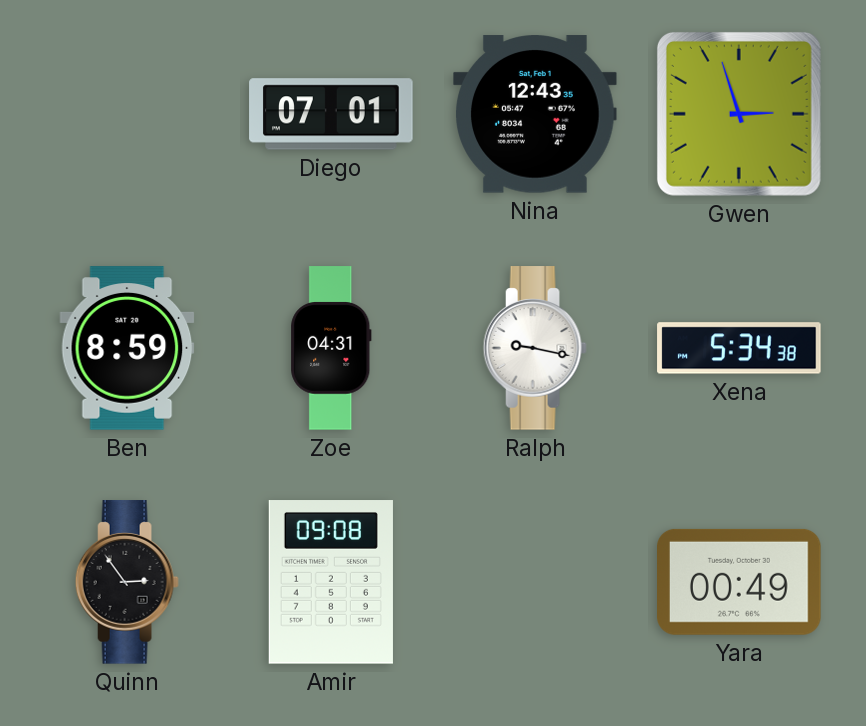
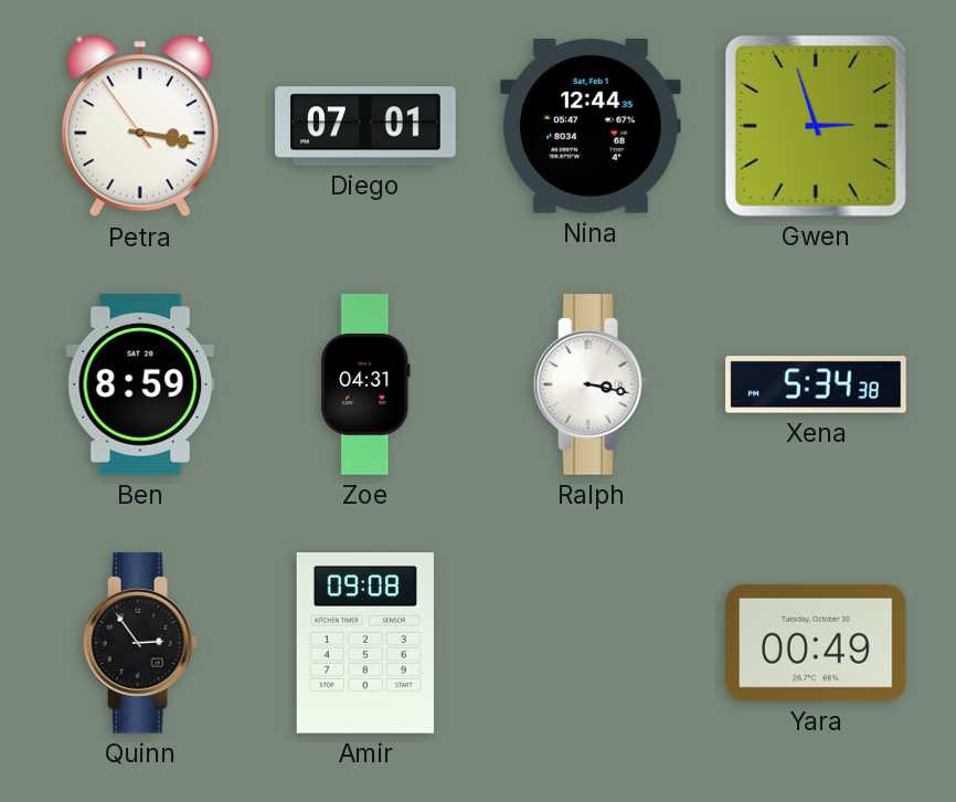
Petra: none -> 3:16
Nina: 12:43 -> 12:44
Ralph: 9:17 -> 3:17
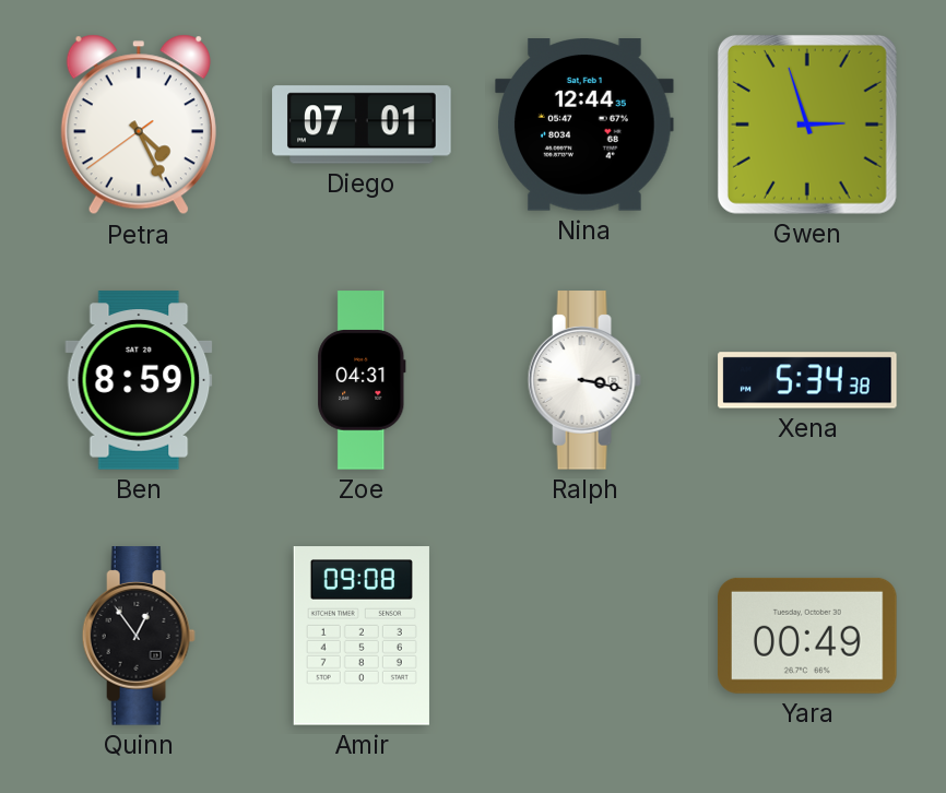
Petra: 3:16 -> 4:25
Quinn: 2:54 -> 12:54
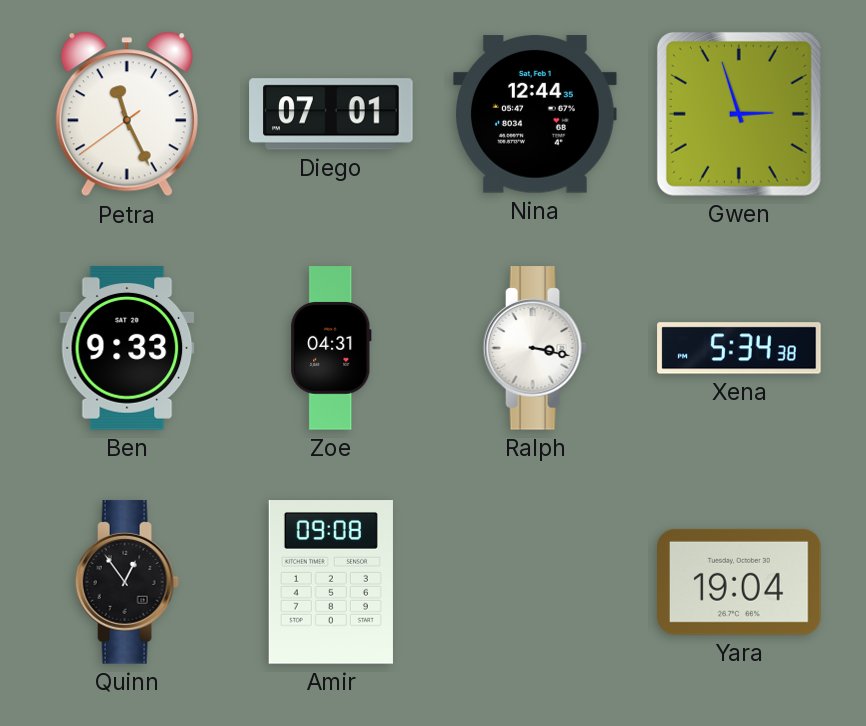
Petra: 4:25 -> 11:25
Ben: 8:59 -> 9:33
Yara: 00:49 -> 19:04
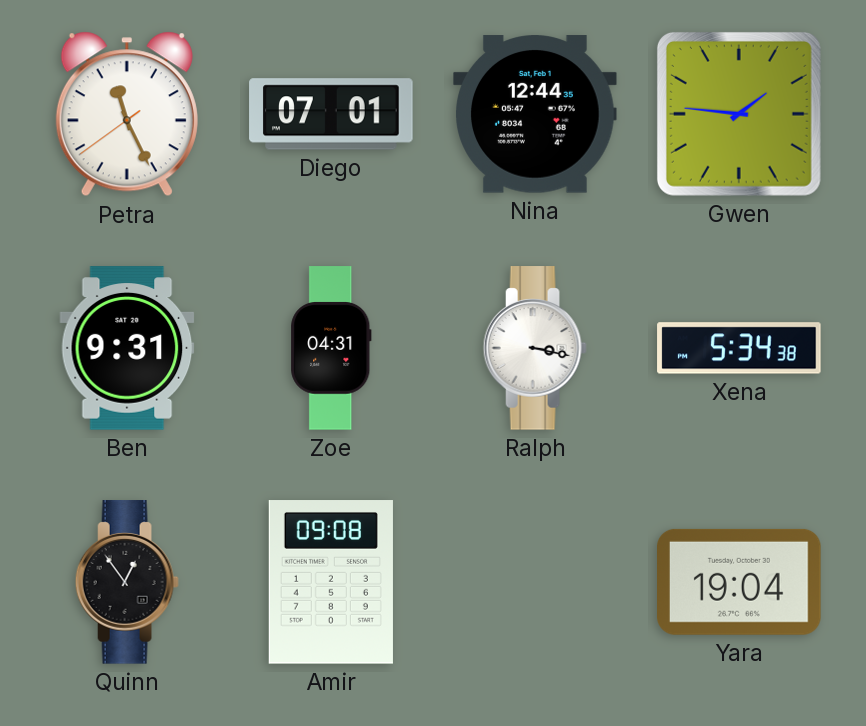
Gwen: 2:57 -> 1:46
Ben: 9:33 -> 9:31
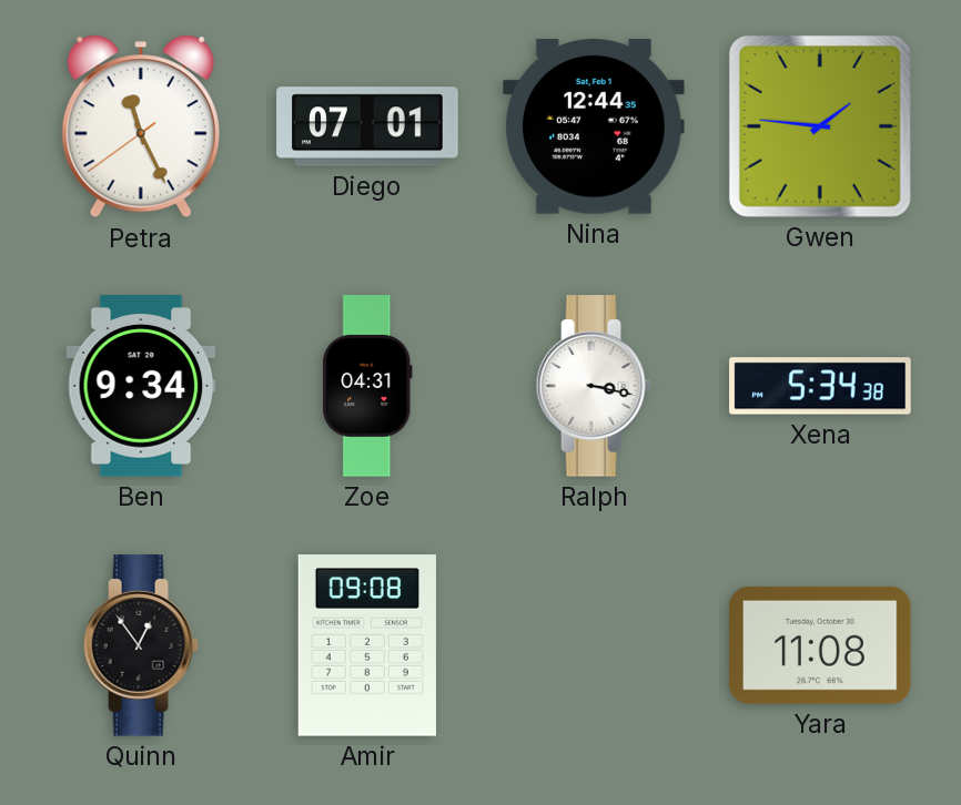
Ben: 9:31 -> 9:34
Yara: 19:04 -> 11:08
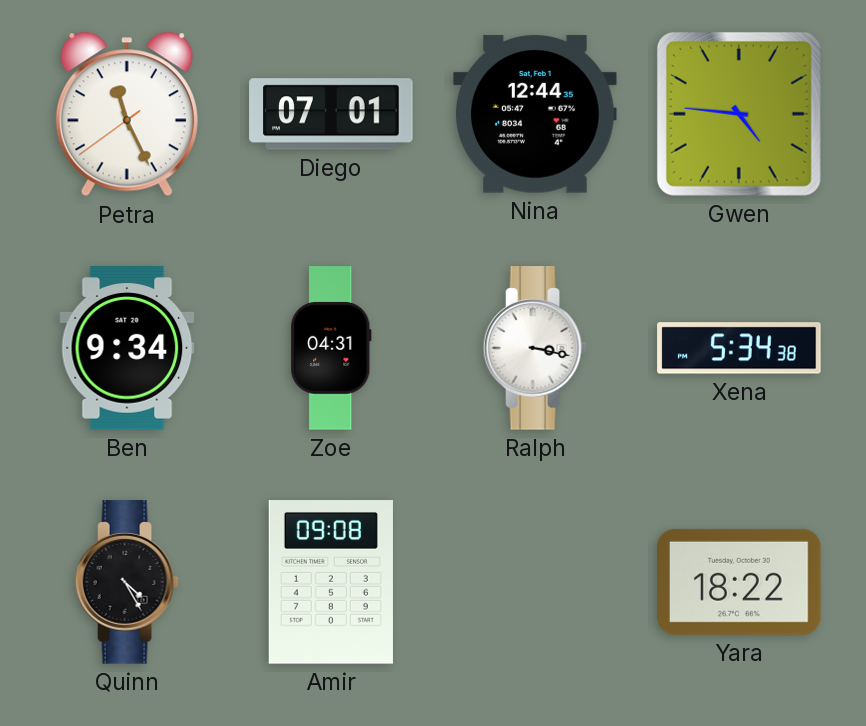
Gwen: 1:46 -> 4:46
Quinn: 12:54 -> 4:25
Yara: 11:08 -> 18:22
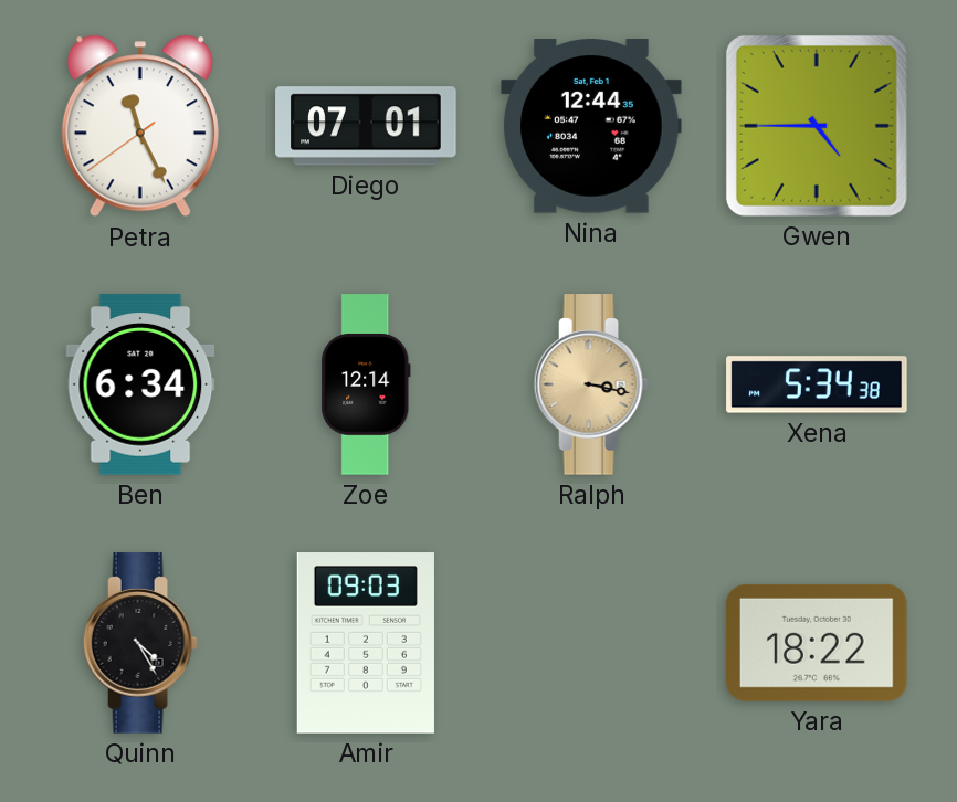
Gwen: 4:46 -> 4:45
Ben: 9:34 -> 6:34
Zoe: 04:31 -> 12:14
Ralph dial: white -> champagne
Amir: 09:08 -> 09:03
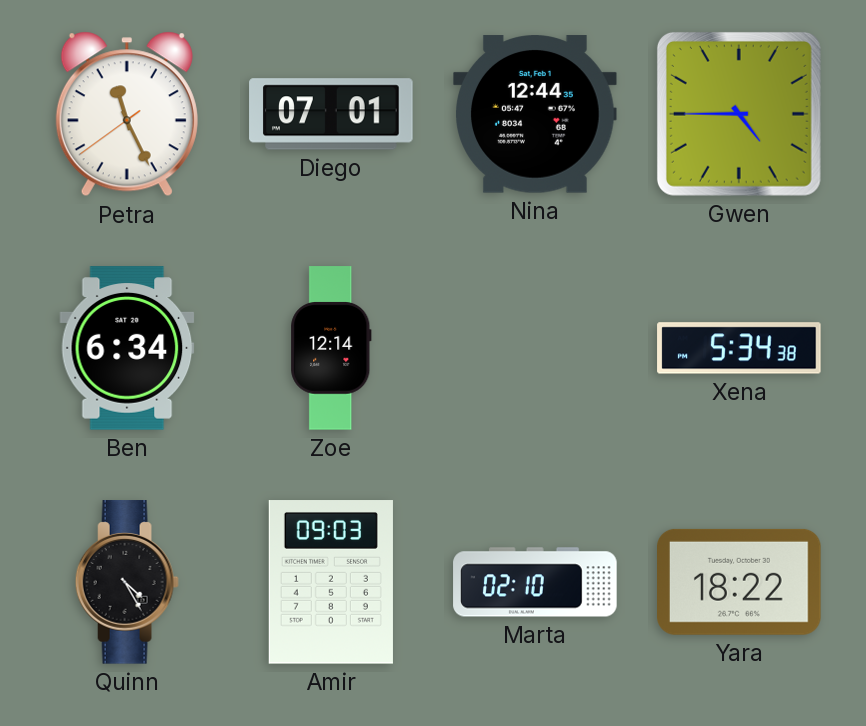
Ralph: 3:17 -> none
Marta: none -> 02:10
